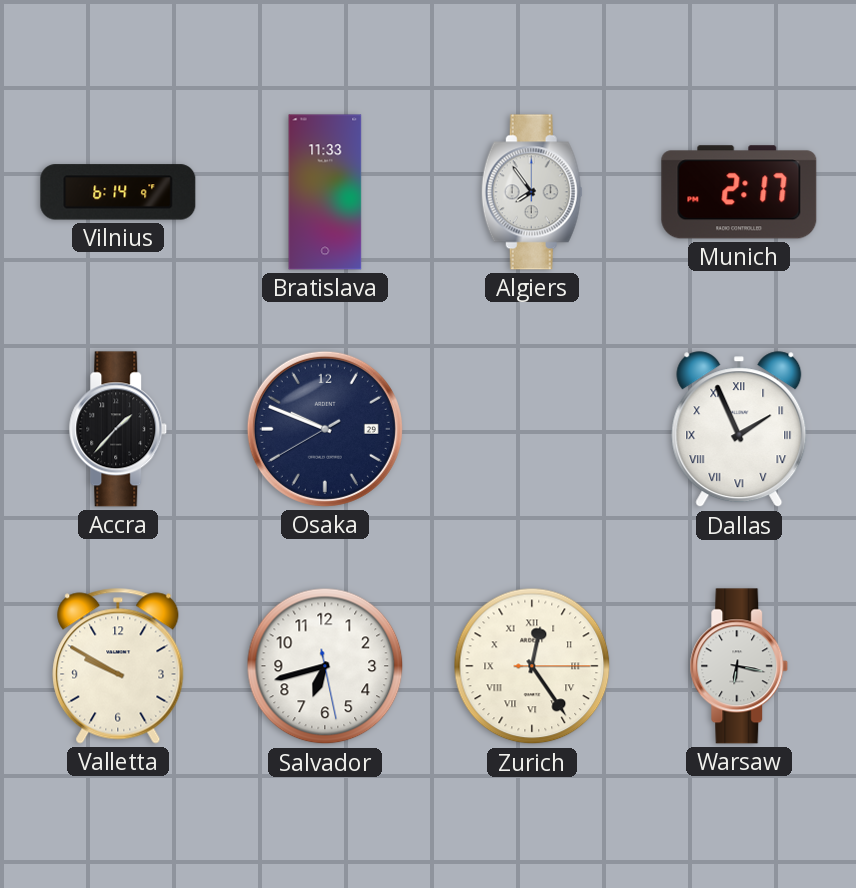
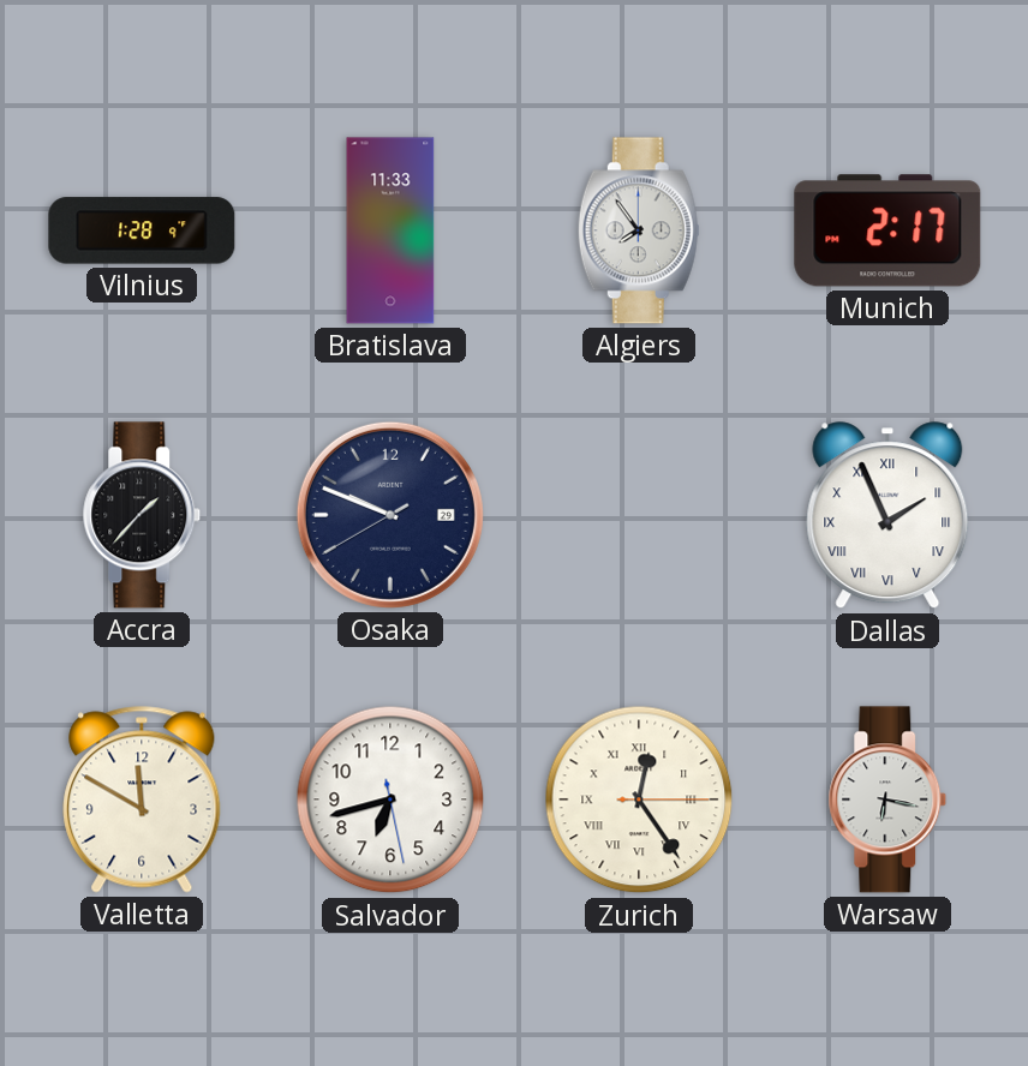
Vilnius: 6:14 -> 1:28
Valletta: 9:50 -> 11:50
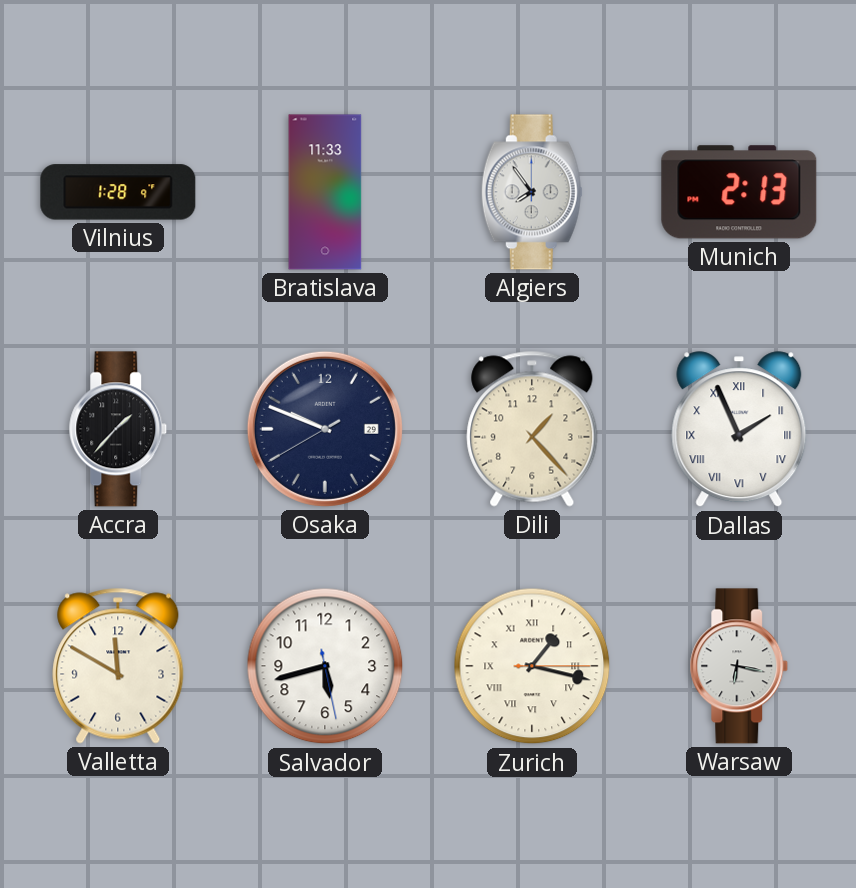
Munich: 2:17 -> 2:13
Dili: none -> 1:23
Salvador: 6:42 -> 5:42
Zurich: 12:24 -> 1:17
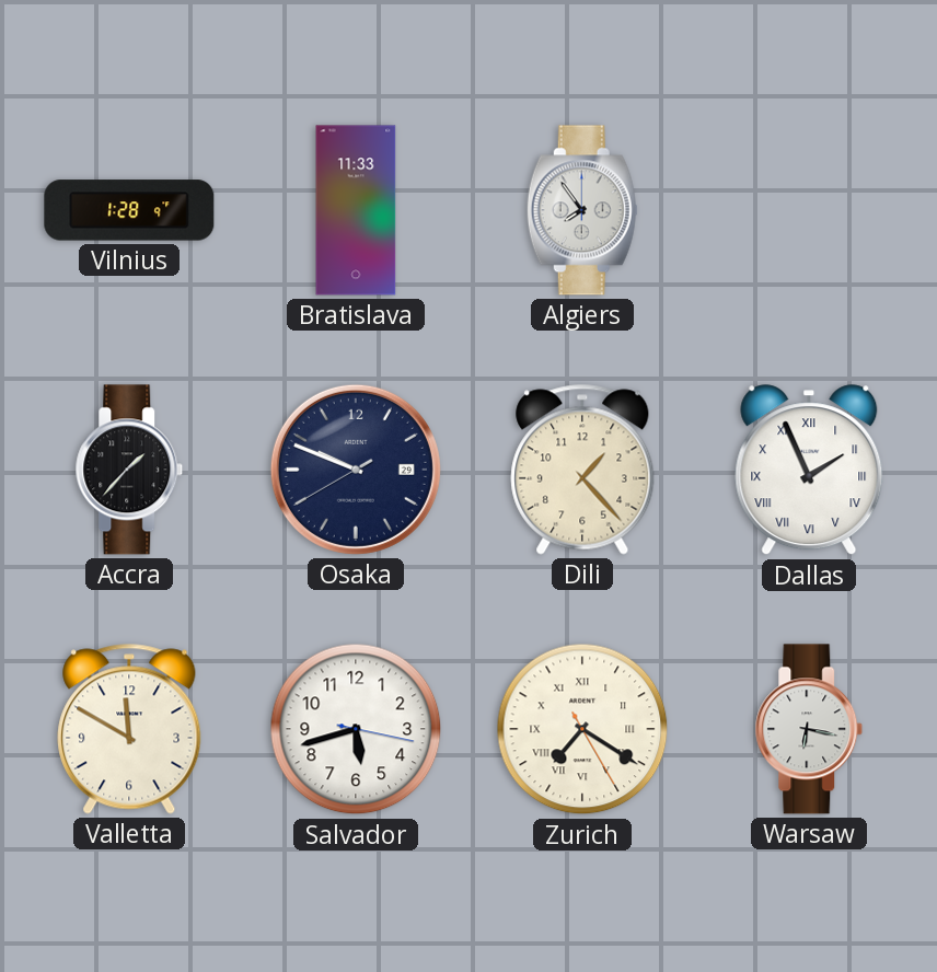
Munich: 2:13 -> none
Salvador: 5:42:28 -> 5:42:17
Zurich: 1:17 -> 7:20
